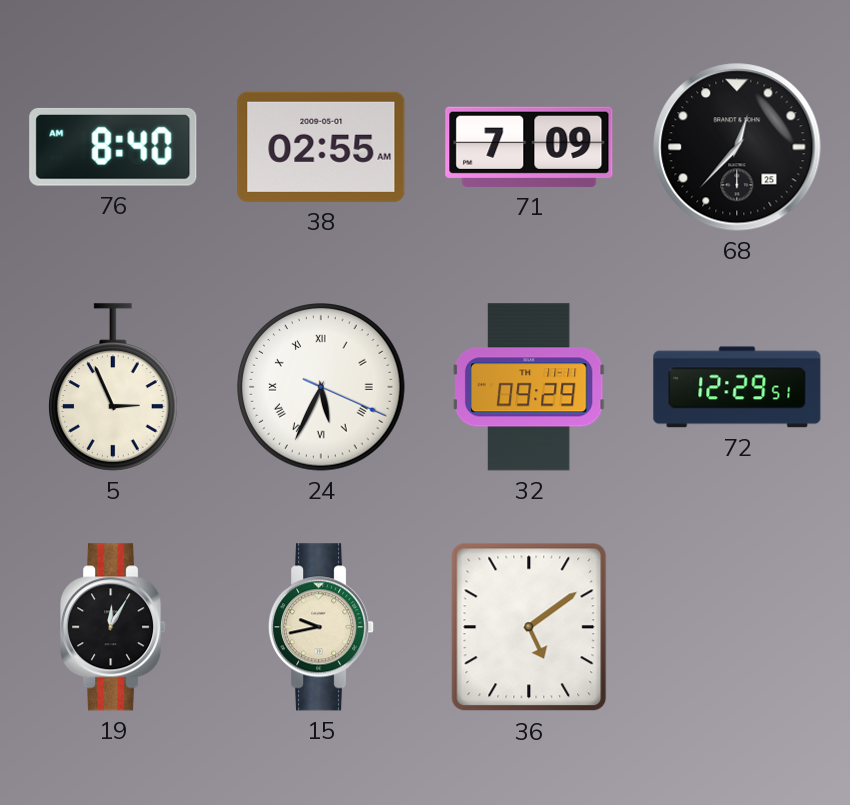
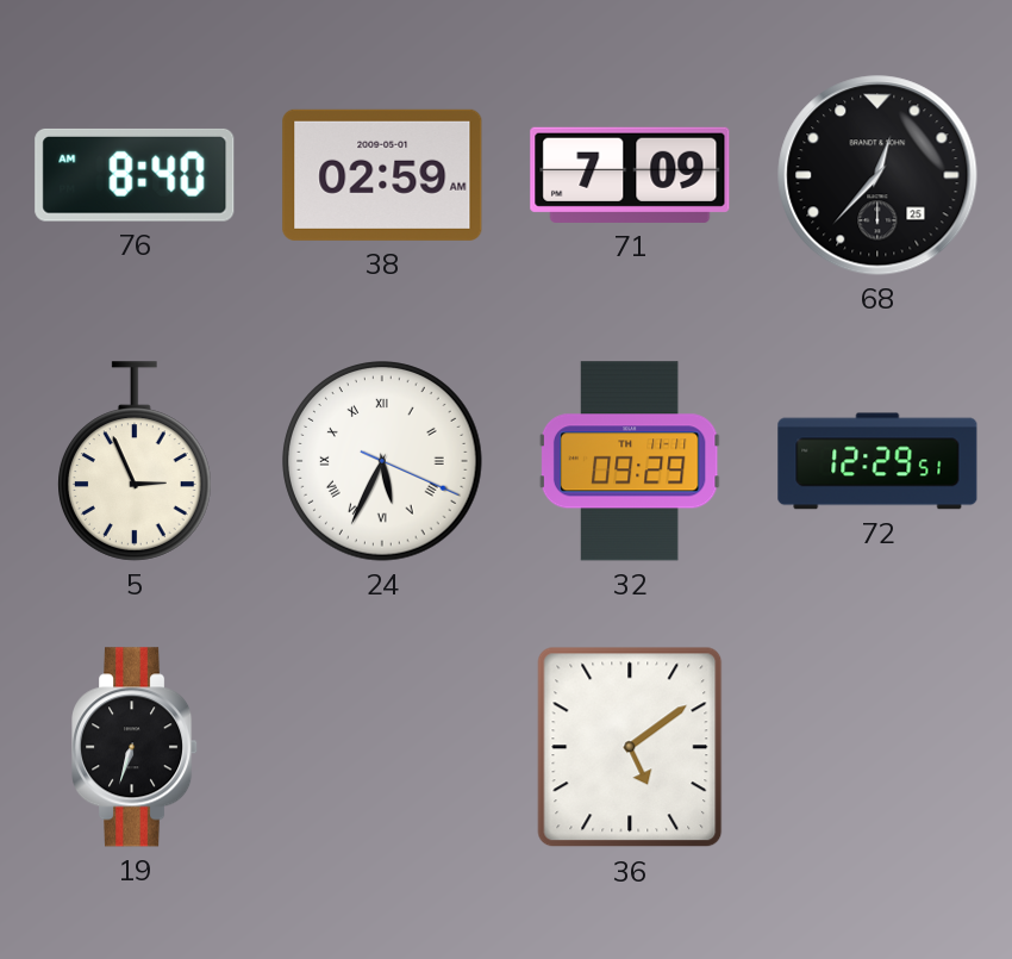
38: 02:55 -> 02:59
19: 12:05 -> 6:33
15: 9:43 -> none
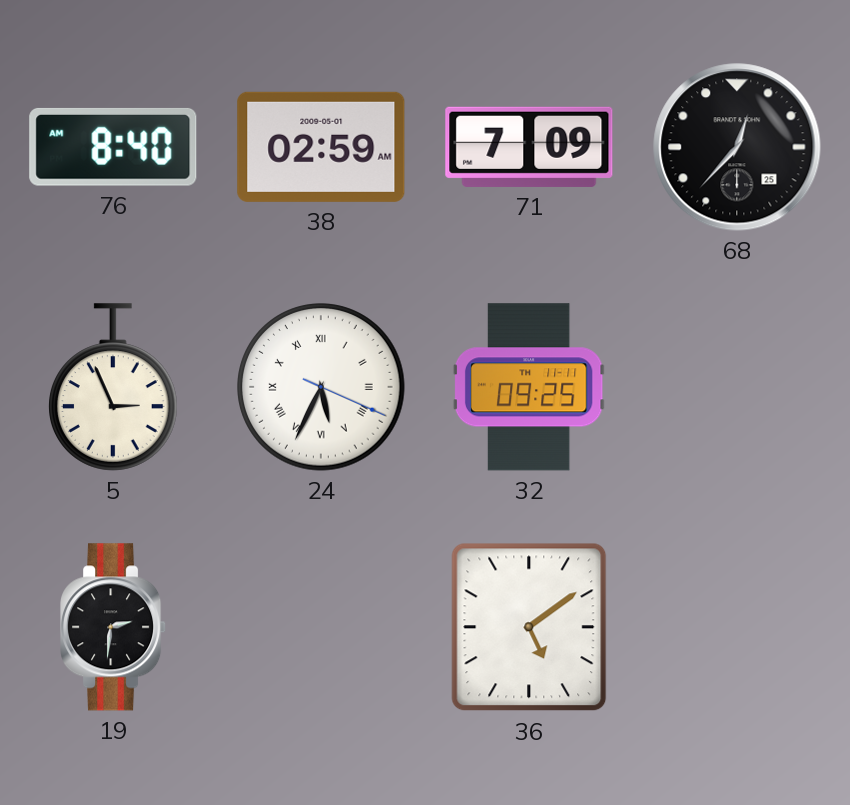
32: 09:29 -> 09:25
72: 12:29 -> none
19: 6:33 -> 2:31
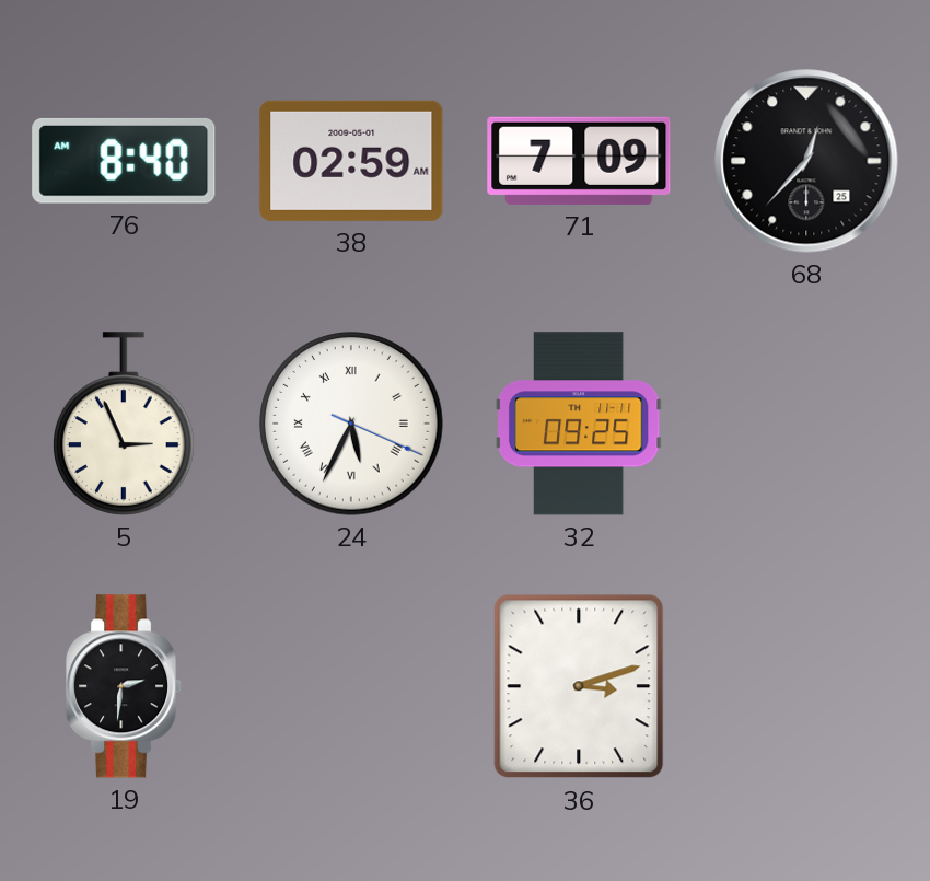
36: 5:09 -> 3:12
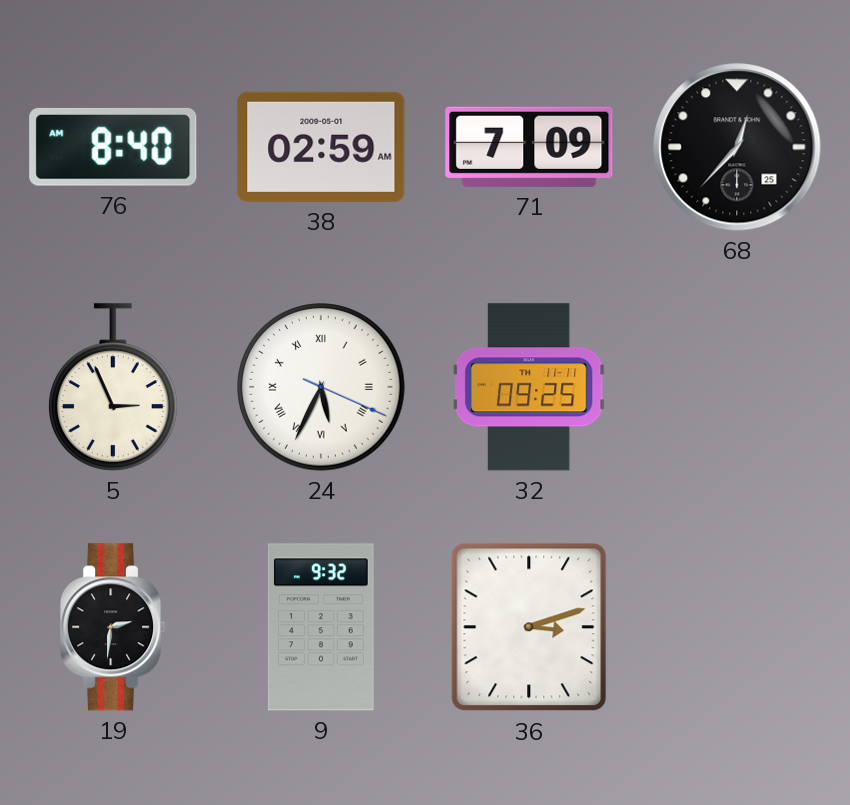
9: none -> 9:32
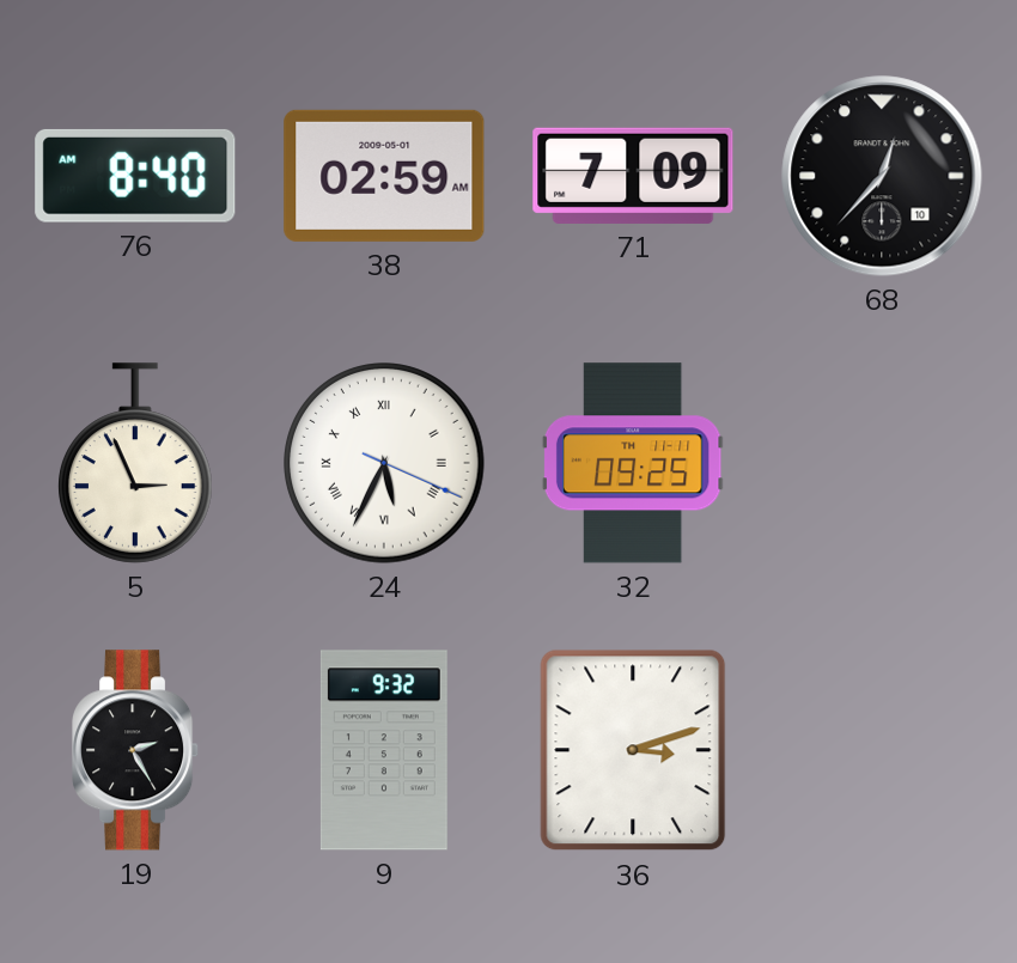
68 date: 25 -> 10
19: 2:31 -> 2:25
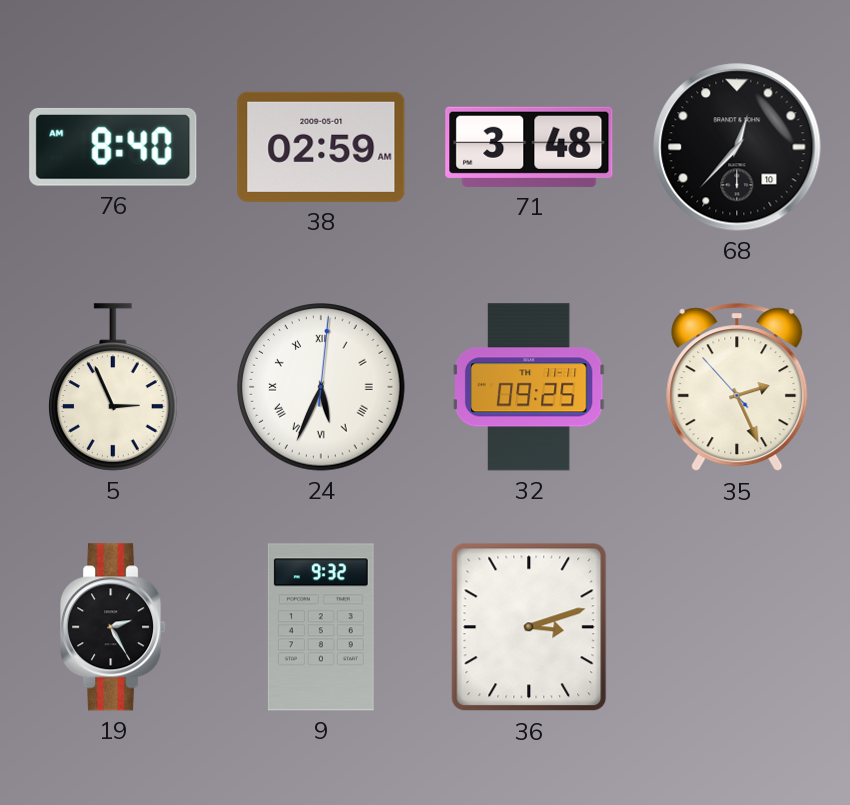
71: 7:09 -> 3:48
24: 5:34:19 -> 5:34:01
35: none -> 2:25
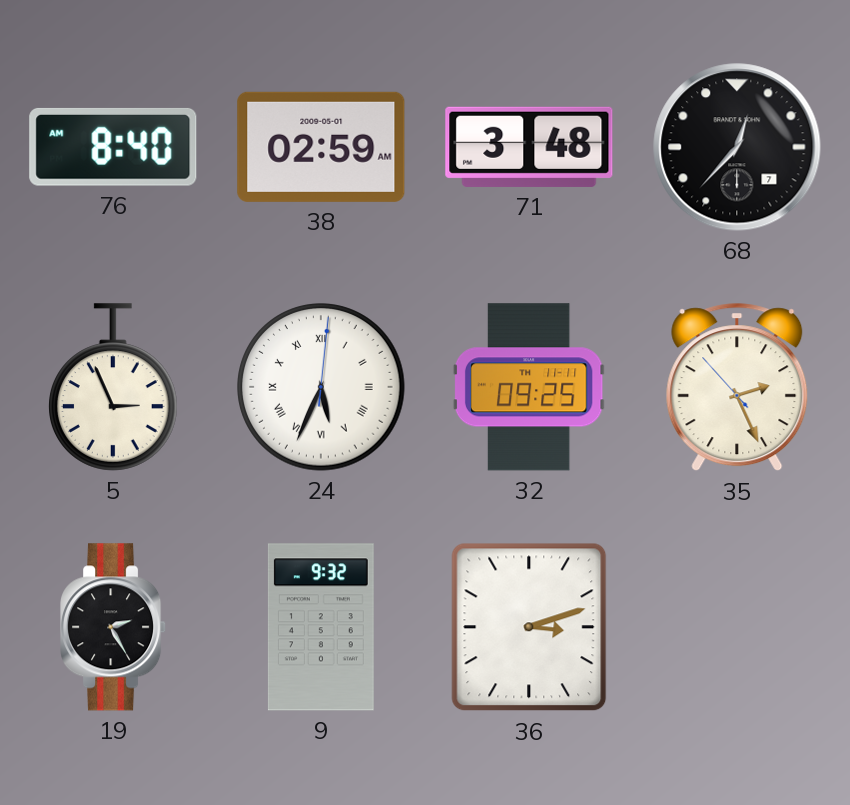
68 date: 10 -> 7
